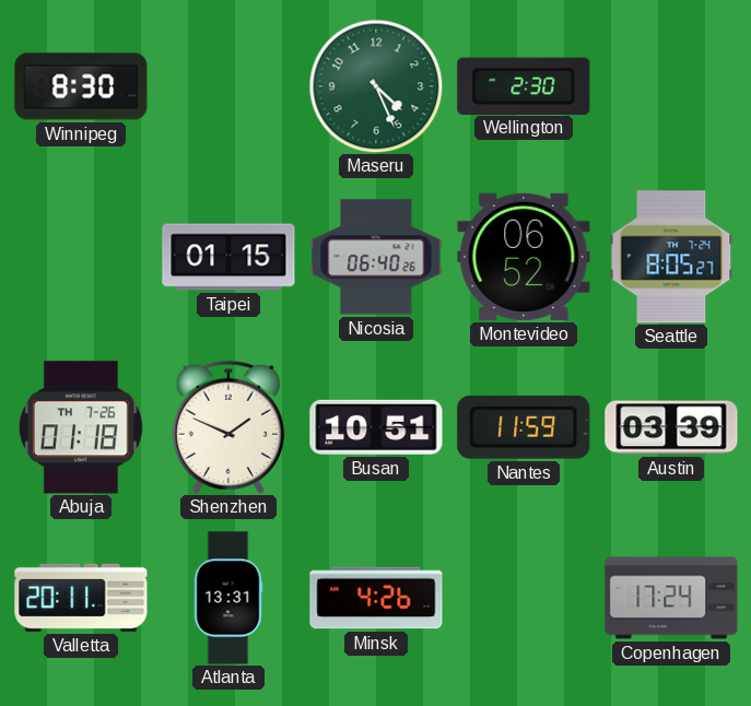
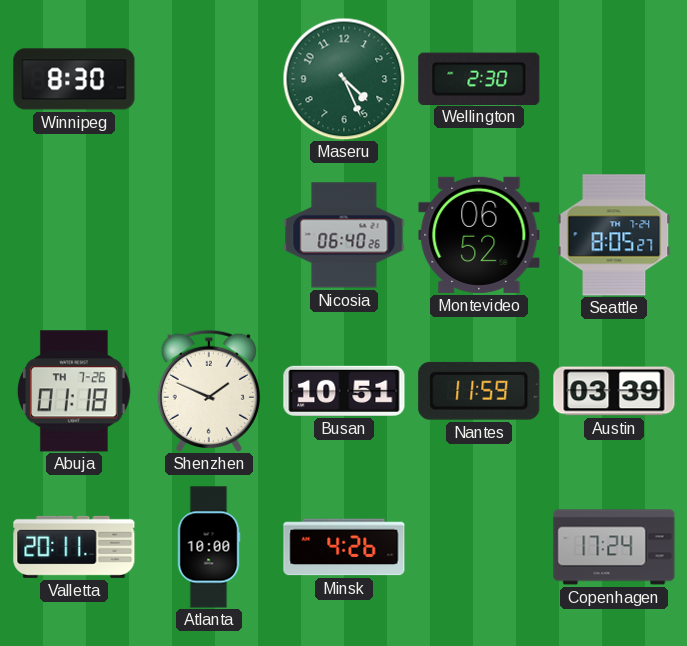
Taipei: 01:15 -> none
Atlanta: 13:31 -> 10:00
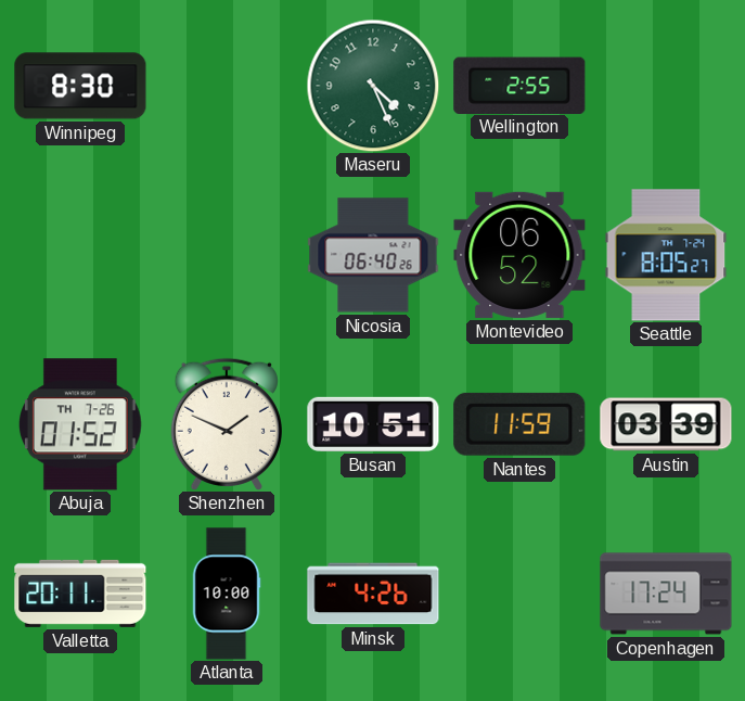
Wellington: 2:30 -> 2:55
Abuja: 01:18 -> 01:52
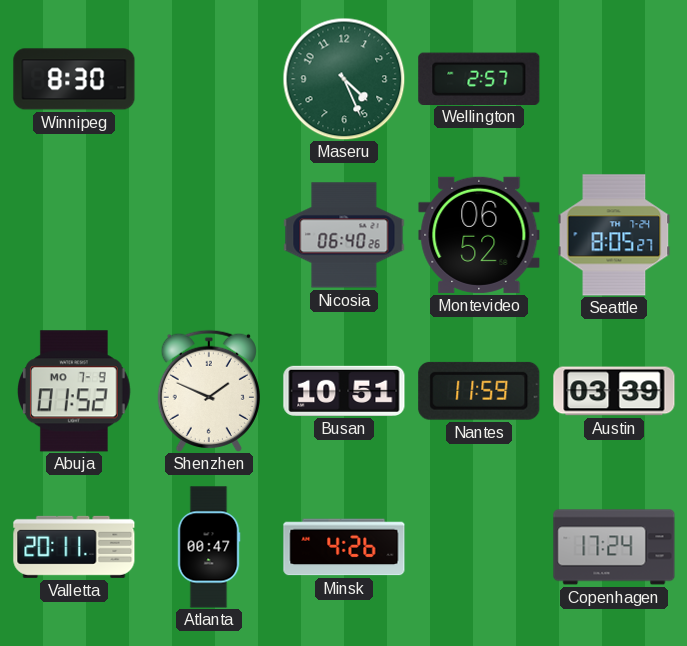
Wellington: 2:55 -> 2:57
Abuja date: TH 7-26 -> MO 7-9
Atlanta: 10:00 -> 00:47
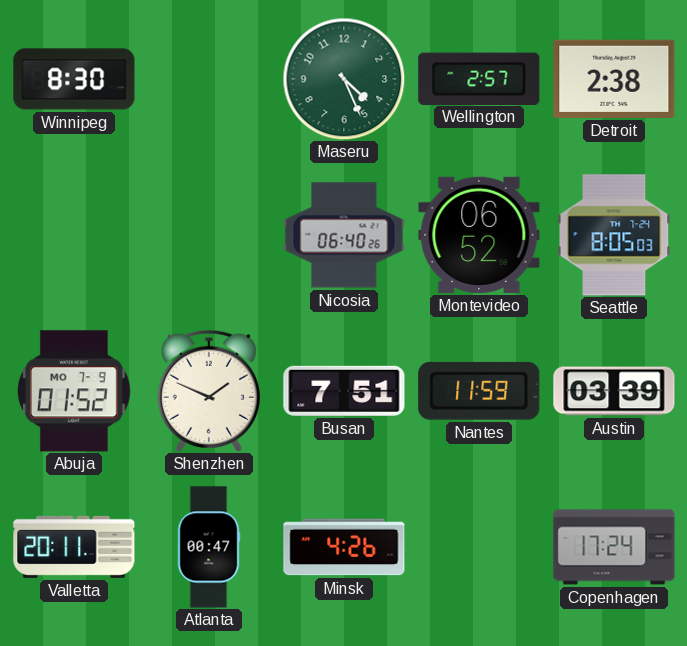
Detroit: none -> 2:38
Seattle: 8:05:27 -> 8:05:03
Busan: 10:51 -> 7:51
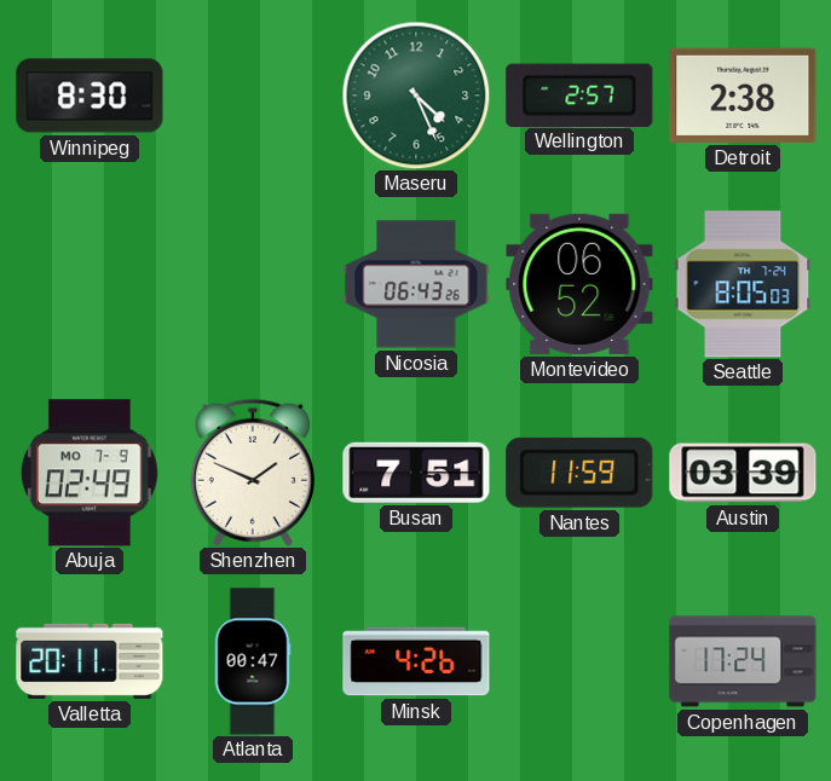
Nicosia: 06:40 -> 06:43
Abuja: 01:52 -> 02:49
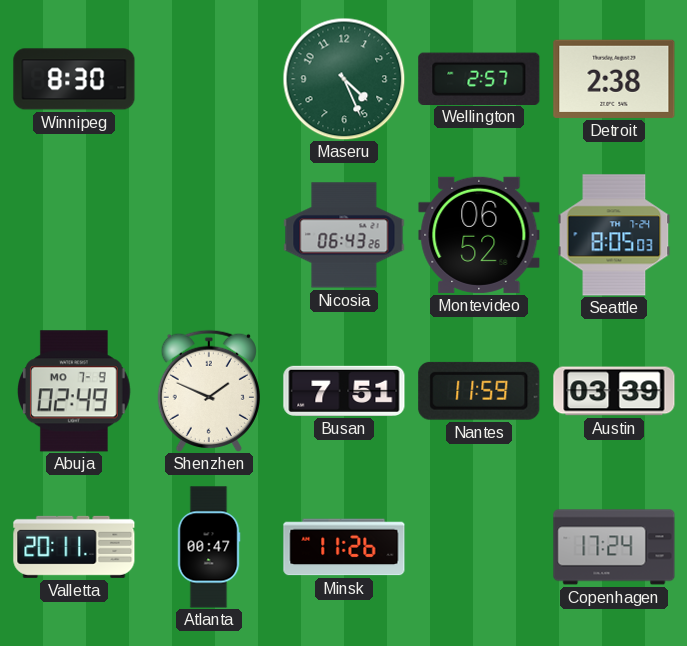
Minsk: 4:26 -> 11:26
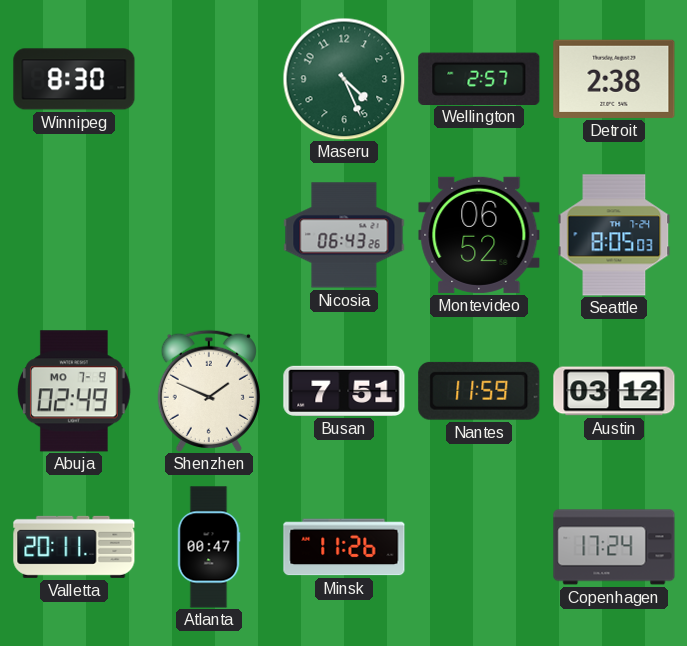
Austin: 03:39 -> 03:12
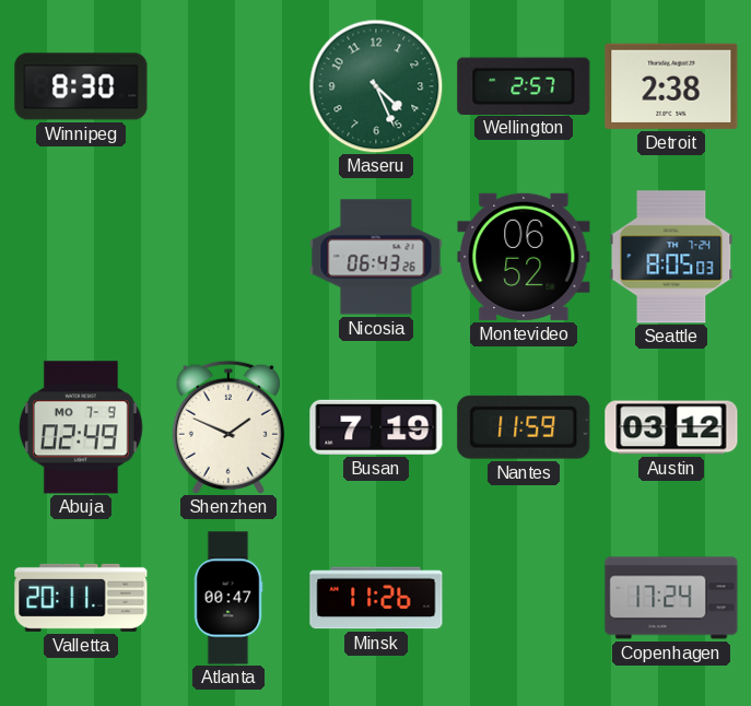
Busan: 7:51 -> 7:19
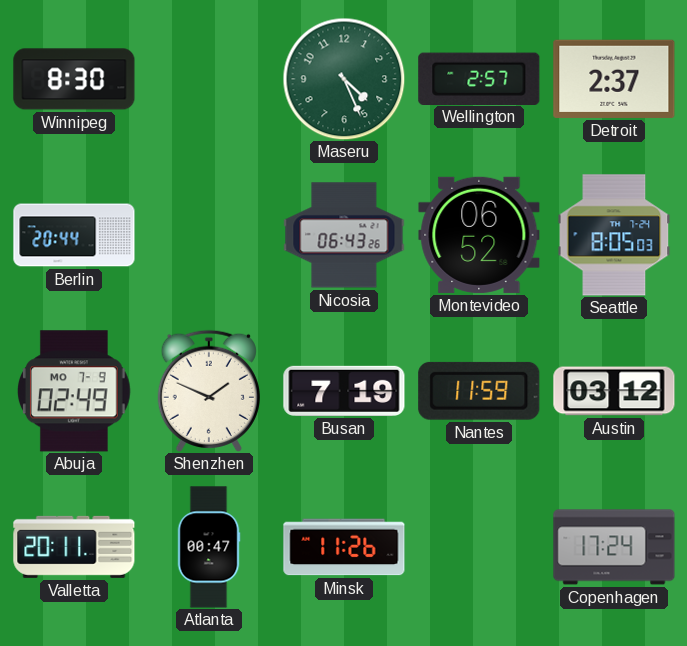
Detroit: 2:38 -> 2:37
Berlin: none -> 20:44
